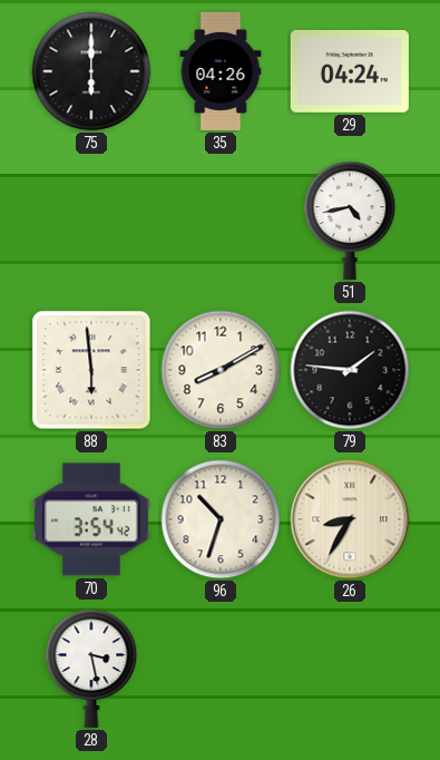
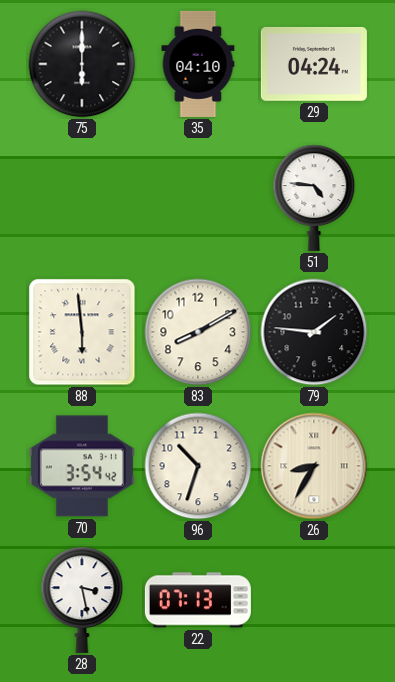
35: 04:26 -> 04:10
51: 4:43 -> 4:46
22: none -> 07:13
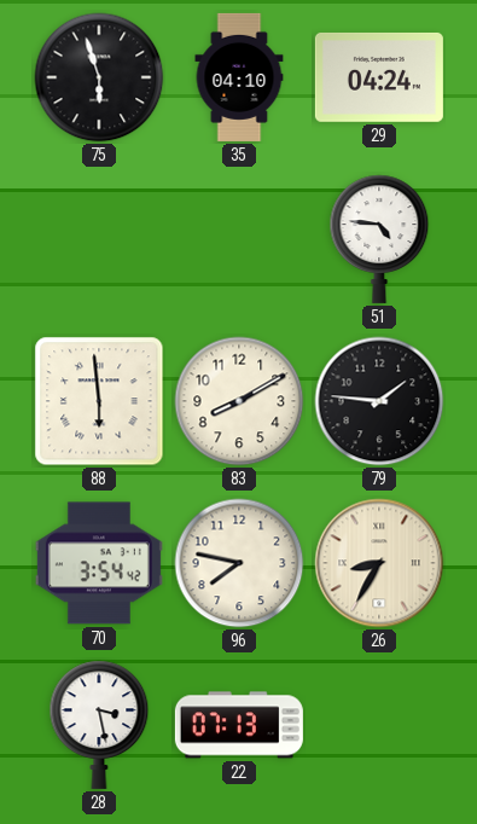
75: 6:00 -> 5:57
96: 10:33 -> 7:47
